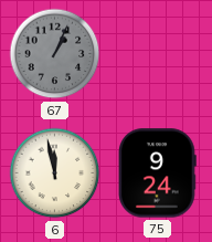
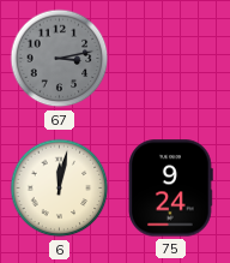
67: 1:04 -> 3:13
6: 11:58 -> 12:02
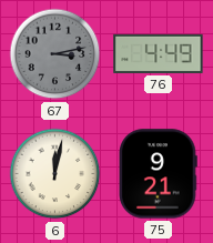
76: none -> 4:49
75: 9:24 -> 9:21
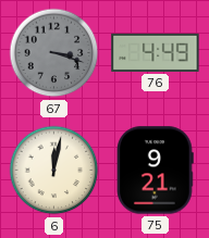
67: 3:13 -> 3:18
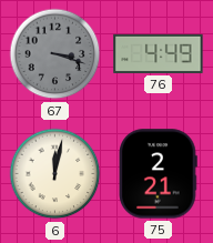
75: 9:21 -> 2:21
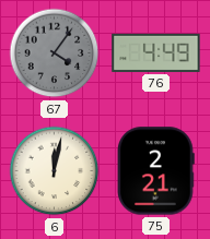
67: 3:18 -> 4:06
